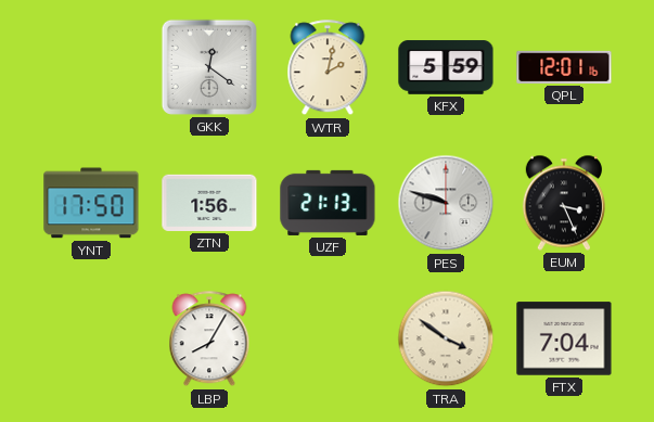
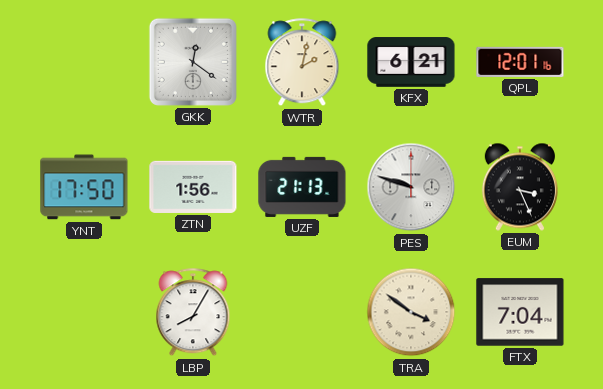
KFX: 5:59 -> 6:21
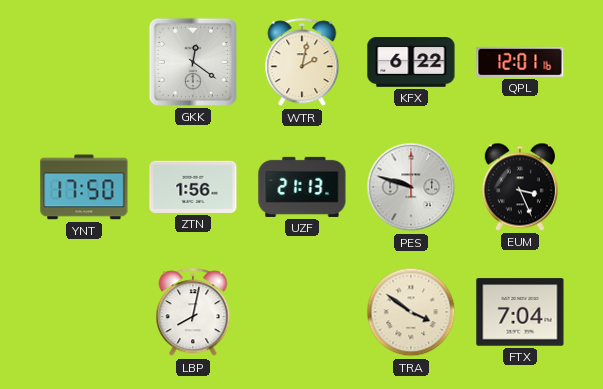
KFX: 6:21 -> 6:22
LBP: 8:05 -> 8:02
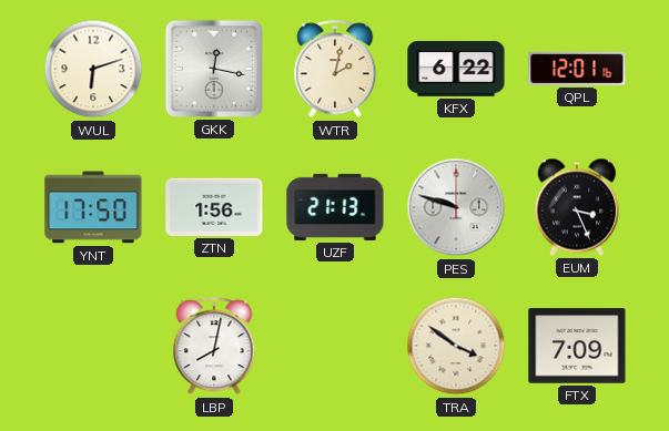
WUL: none -> 6:12
GKK: 12:21 -> 12:17
FTX: 7:04 -> 7:09
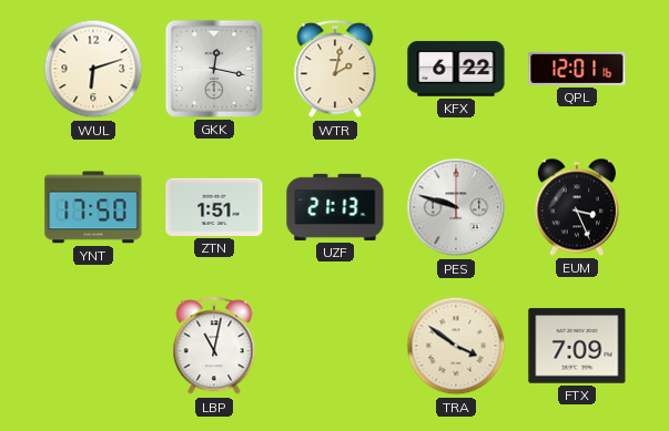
ZTN: 1:56 -> 1:51
LBP: 8:02 -> 11:02
